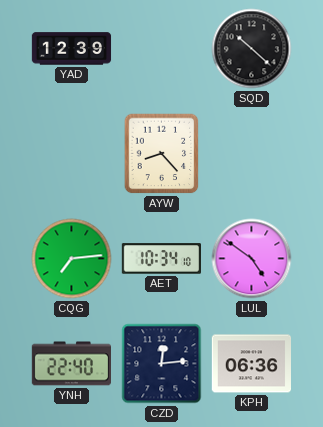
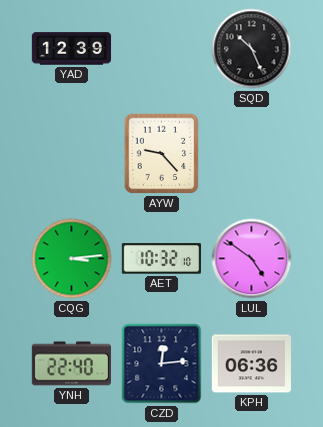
SQD: 10:22 -> 10:26
AYW: 8:23 -> 9:23
CQG: 7:14 -> 3:14
AET: 10:34 -> 10:32
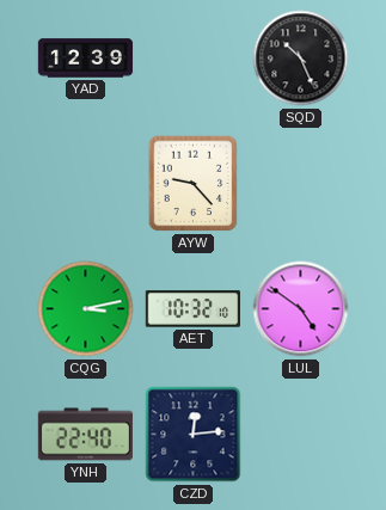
CQG: 3:14 -> 3:13
KPH: 06:36 -> none
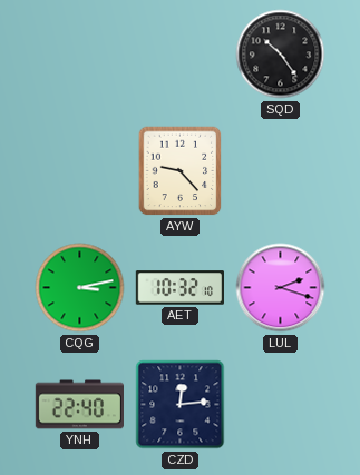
YAD: 12:39 -> none
SQD: 10:26 -> 10:24
LUL: 4:51 -> 2:18
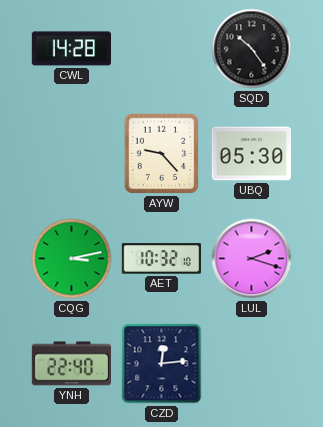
CWL: none -> 14:28
UBQ: none -> 05:30
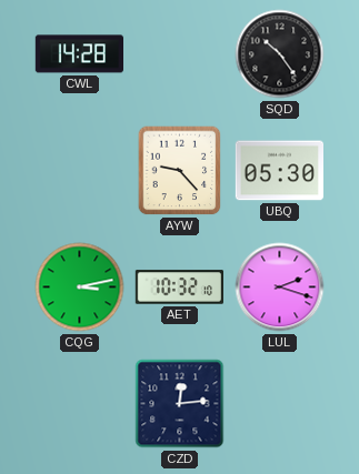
YNH: 22:40 -> none
